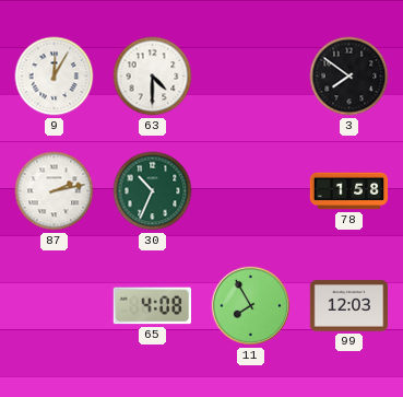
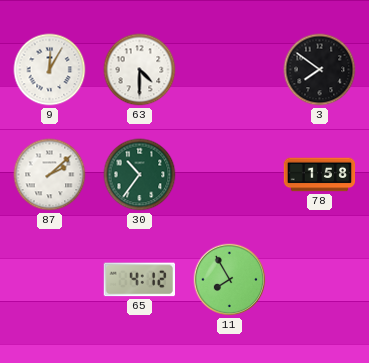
87: 2:13 -> 2:08
30: 10:34 -> 10:36
65: 4:08 -> 4:12
99: 12:03 -> none
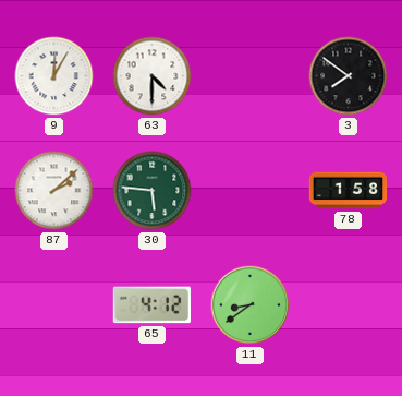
30: 10:36 -> 5:46
11: 7:55 -> 8:39
